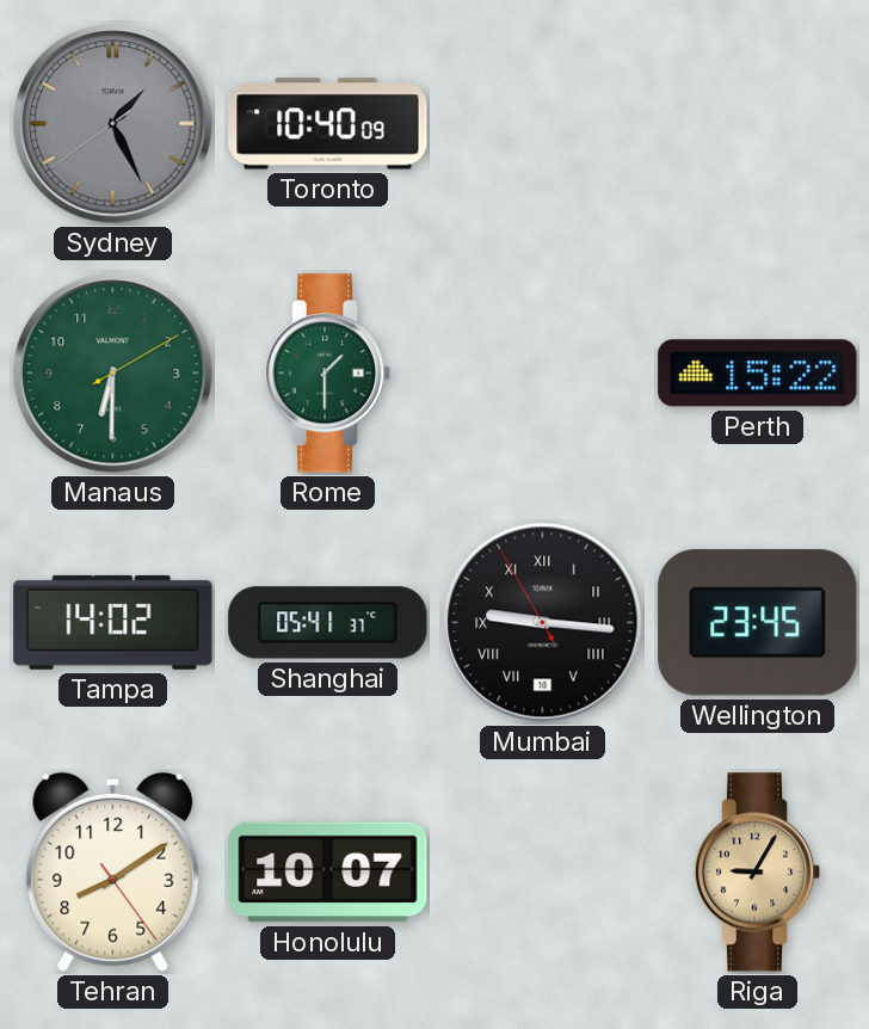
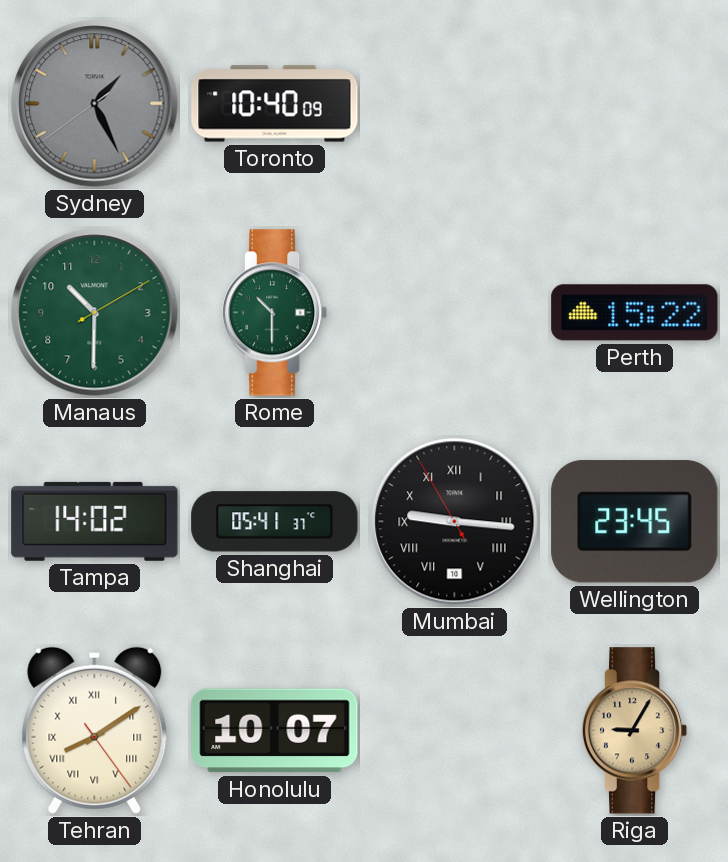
Manaus: 6:30 -> 10:30
Rome: 1:30 -> 10:30
Tehran numerals: Arabic -> Roman
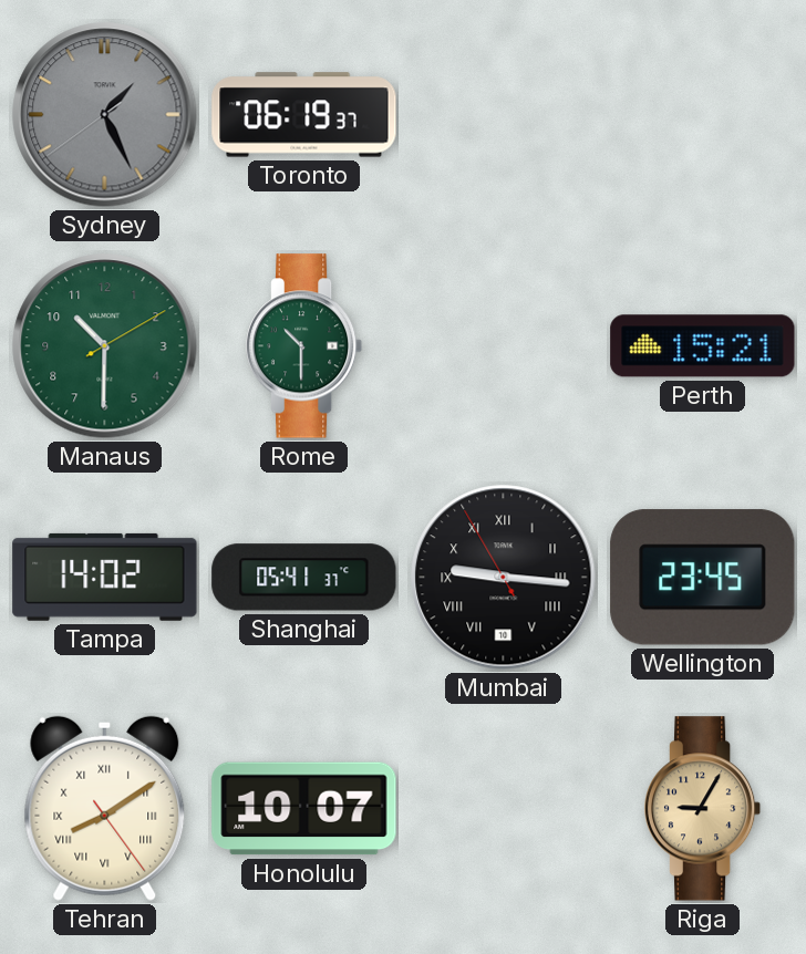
Toronto: 10:40 -> 06:19
Perth: 15:22 -> 15:21
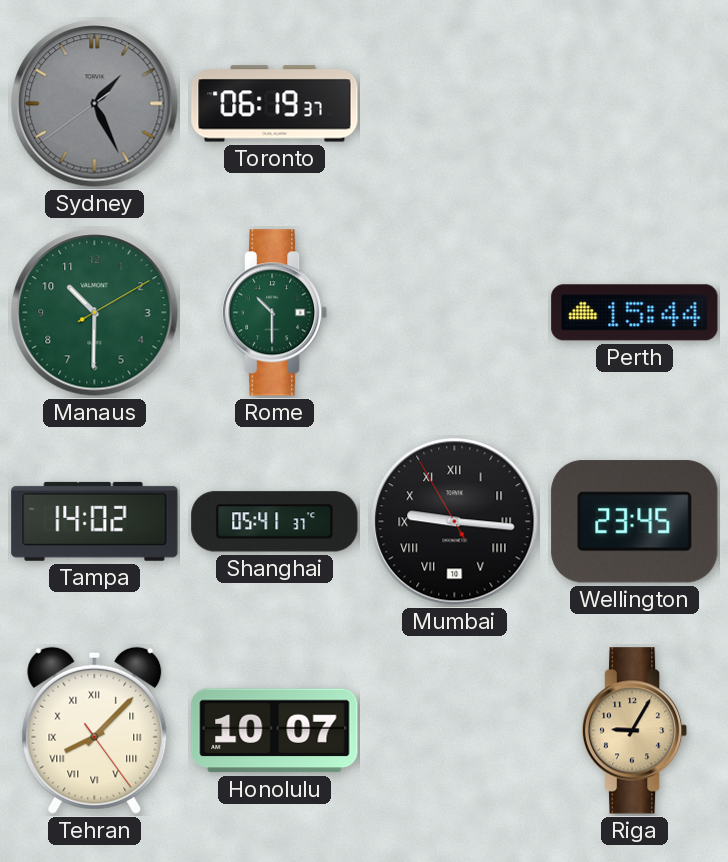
Perth: 15:21 -> 15:44
Tehran: 8:09 -> 8:07
